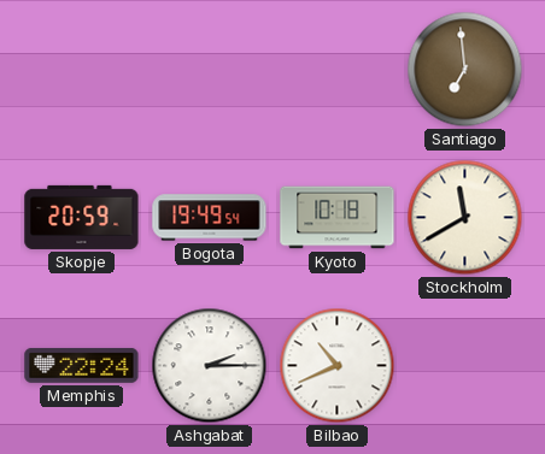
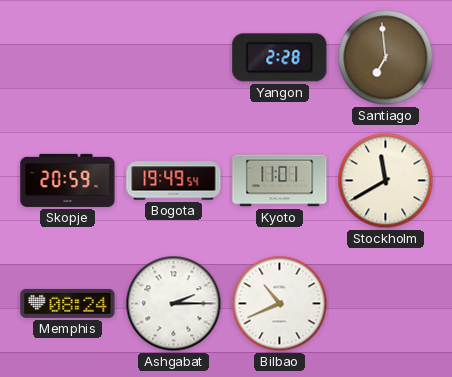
Yangon: none -> 2:28
Kyoto: 10:18 -> 11:01
Memphis: 22:24 -> 08:24
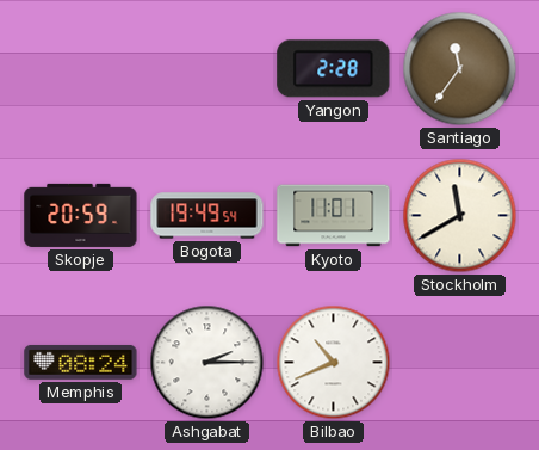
Santiago: 6:59 -> 11:36
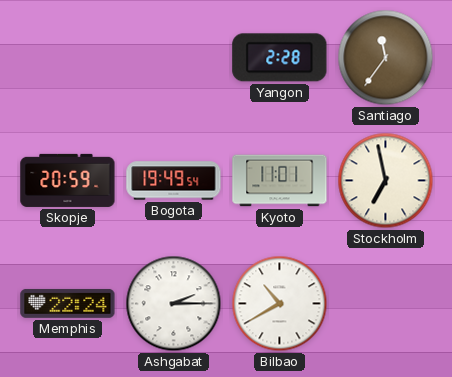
Stockholm: 11:40 -> 6:58
Memphis: 08:24 -> 22:24
Bilbao: 10:41 -> 10:40
